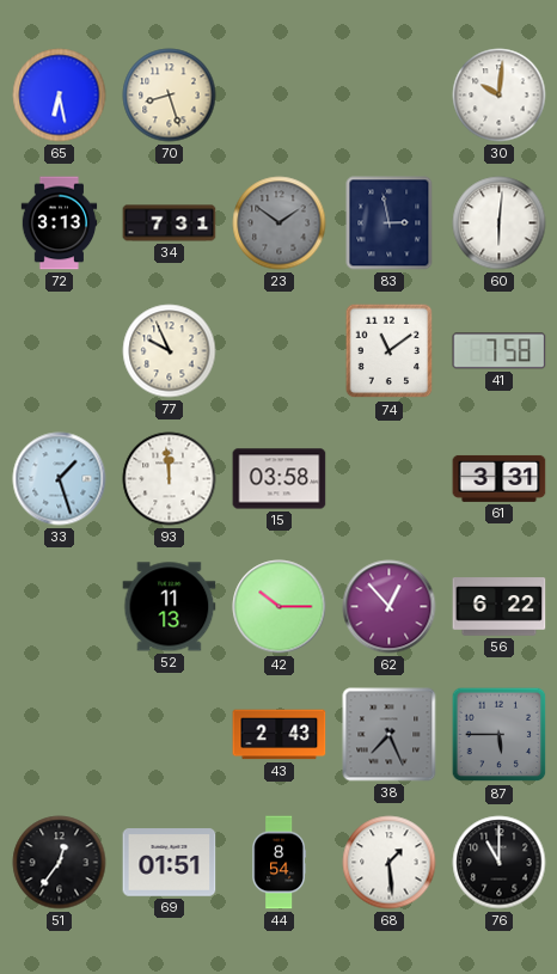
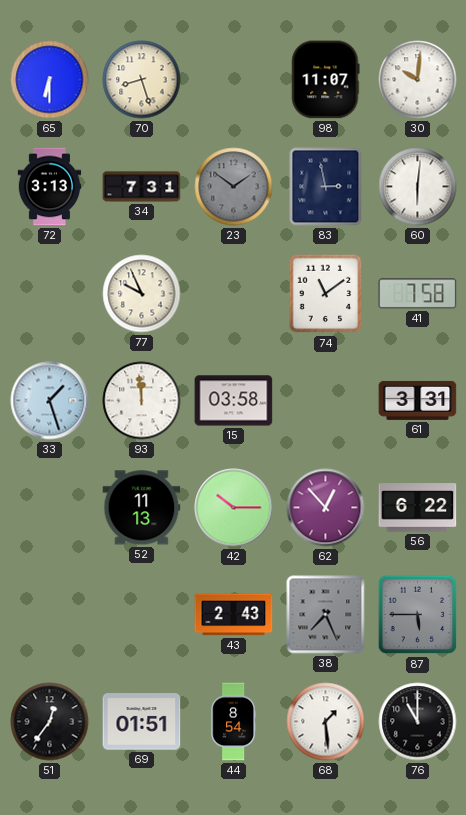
65: 6:28 -> 6:30
98: none -> 11:07
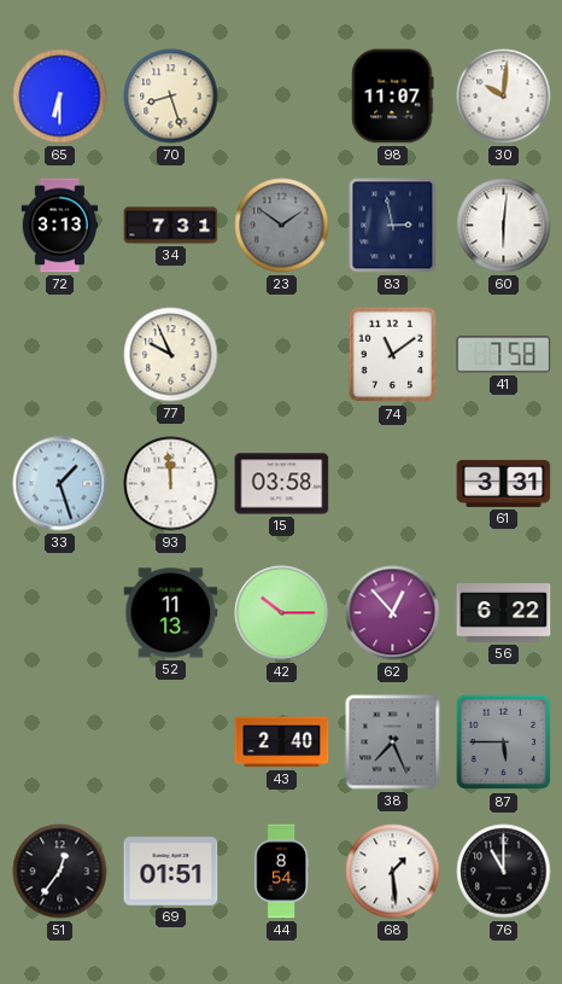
43: 2:43 -> 2:40
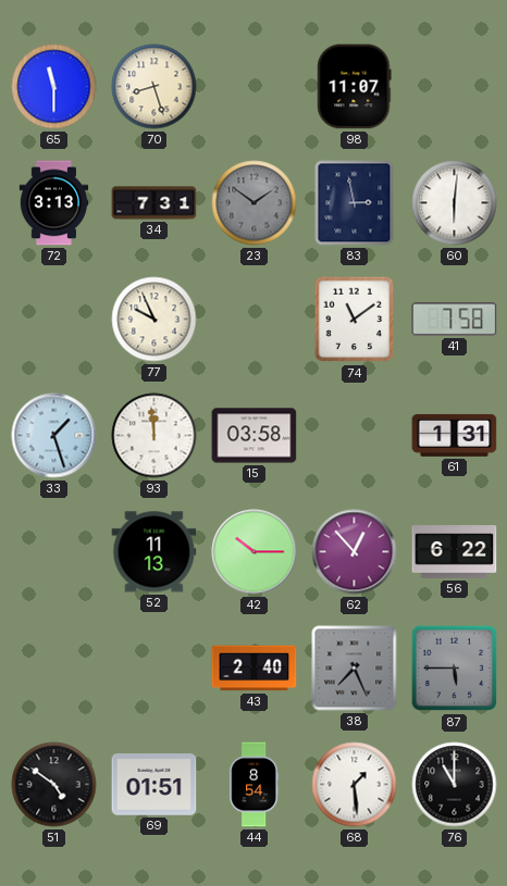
65: 6:30 -> 11:30
30: 10:01 -> none
61: 3:31 -> 1:31
51: 12:36 -> 4:51
